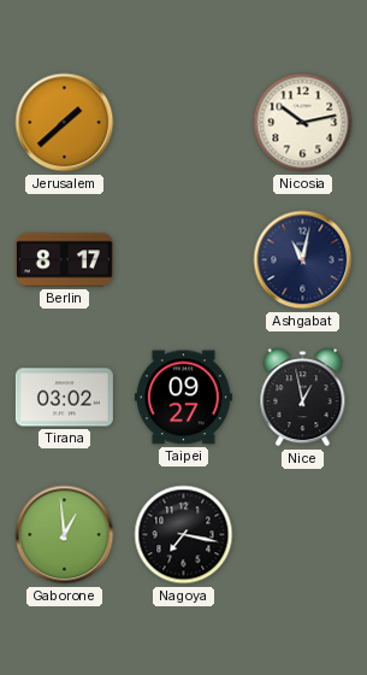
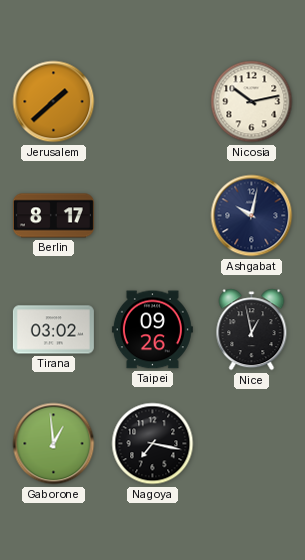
Ashgabat: 11:02 -> 10:02
Taipei: 09:27 -> 09:26
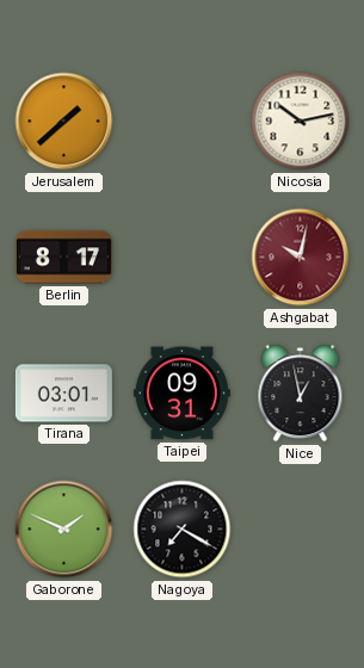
Ashgabat dial: navy -> burgundy
Tirana: 03:02 -> 03:01
Taipei: 09:26 -> 09:31
Gaborone: 12:59 -> 1:49
Nagoya: 7:17 -> 7:20
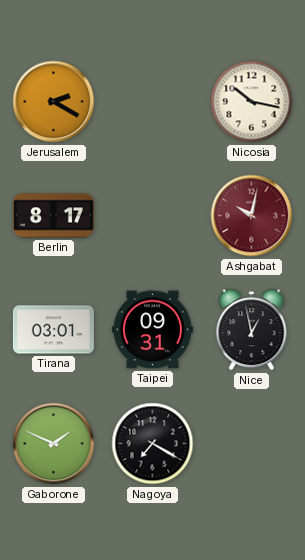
Jerusalem: 1:38 -> 2:20
Nicosia: 10:13 -> 10:17
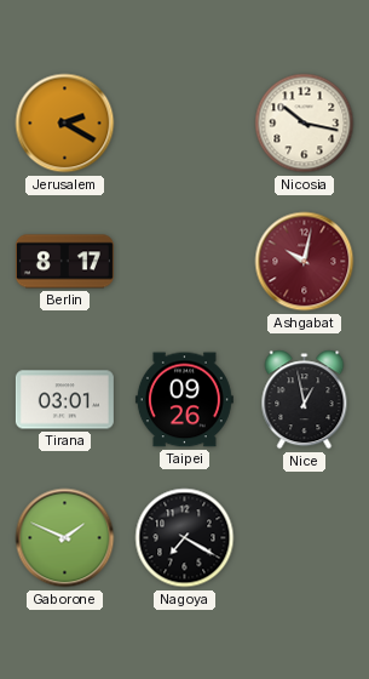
Taipei: 09:31 -> 09:26
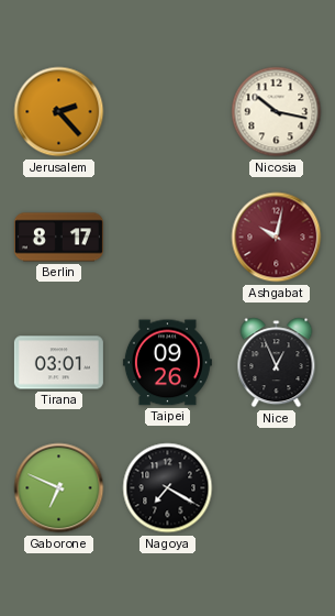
Jerusalem: 2:20 -> 2:23
Nice: 12:58 -> 12:56
Gaborone: 1:49 -> 6:49
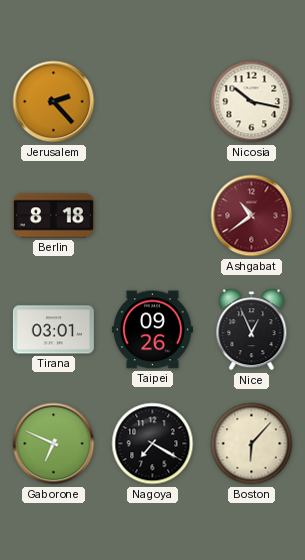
Berlin: 8:17 -> 8:18
Ashgabat: 10:02 -> 10:39
Boston: none -> 6:07
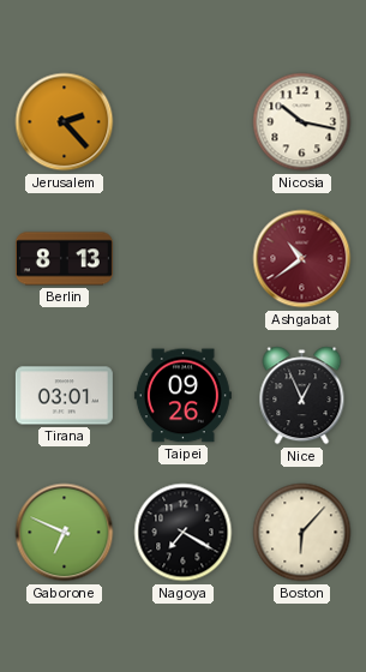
Berlin: 8:18 -> 8:13
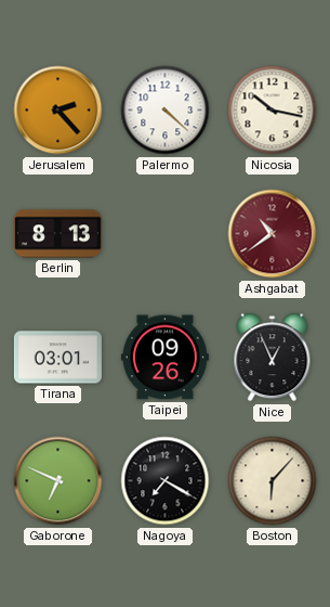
Palermo: none -> 4:22
